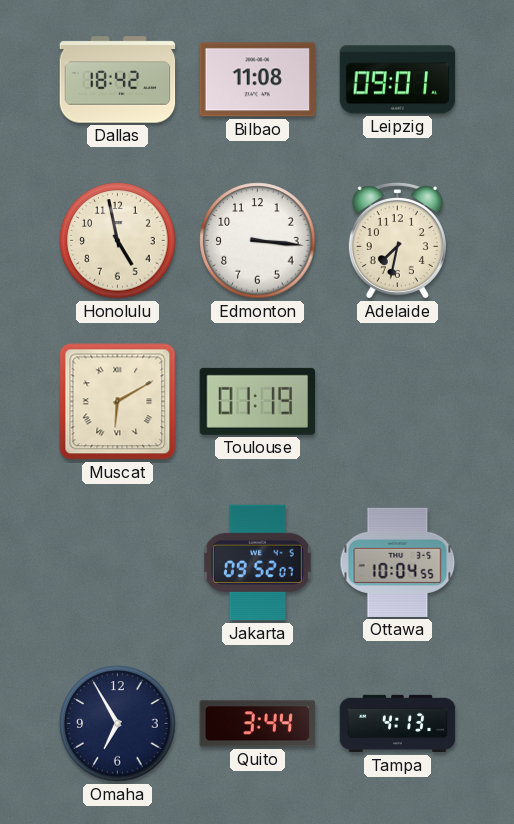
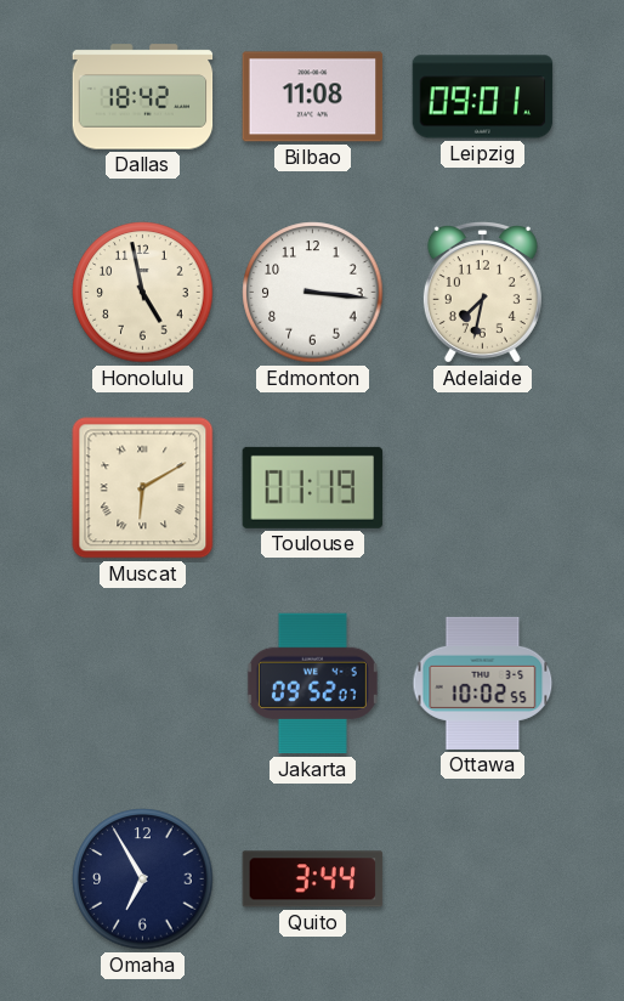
Ottawa: 10:04 -> 10:02
Tampa: 4:13 -> none
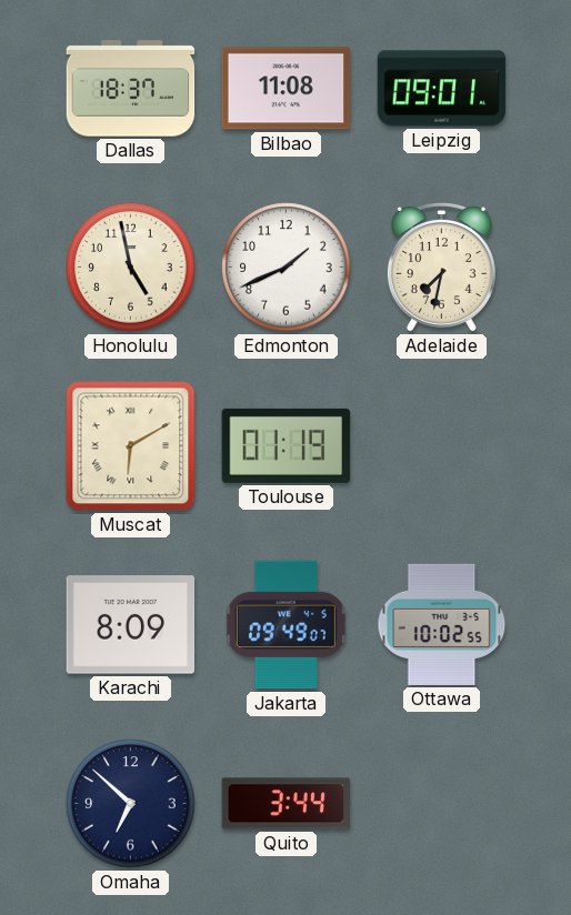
Dallas: 18:42 -> 18:37
Edmonton: 3:16 -> 1:41
Karachi: none -> 8:09
Jakarta: 09:52 -> 09:49
Omaha: 6:55 -> 6:52
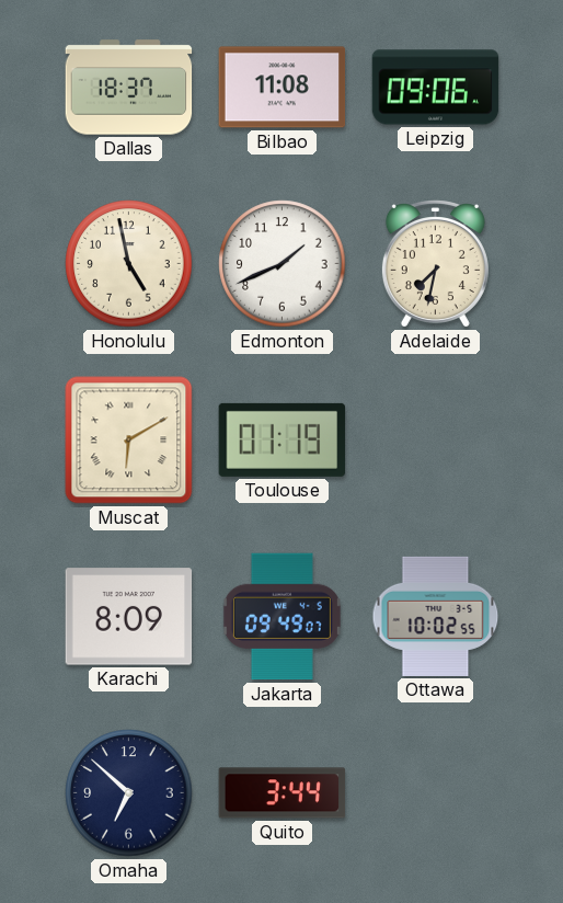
Leipzig: 09:01 -> 09:06
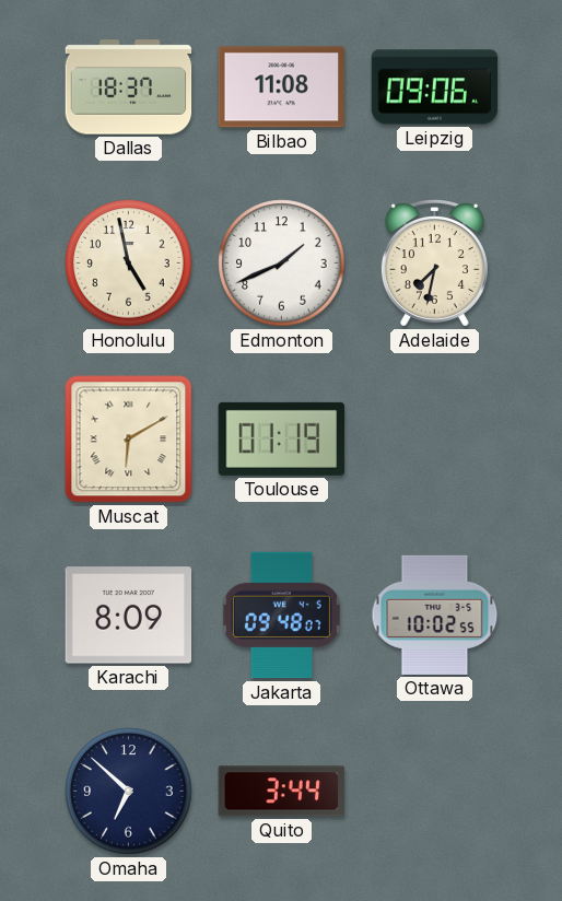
Jakarta: 09:49 -> 09:48
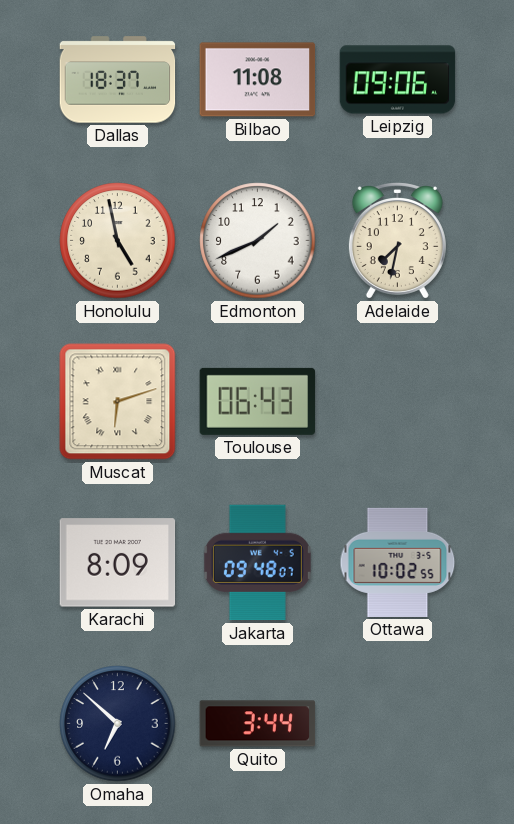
Muscat: 6:10 -> 6:12
Toulouse: 01:19 -> 06:43
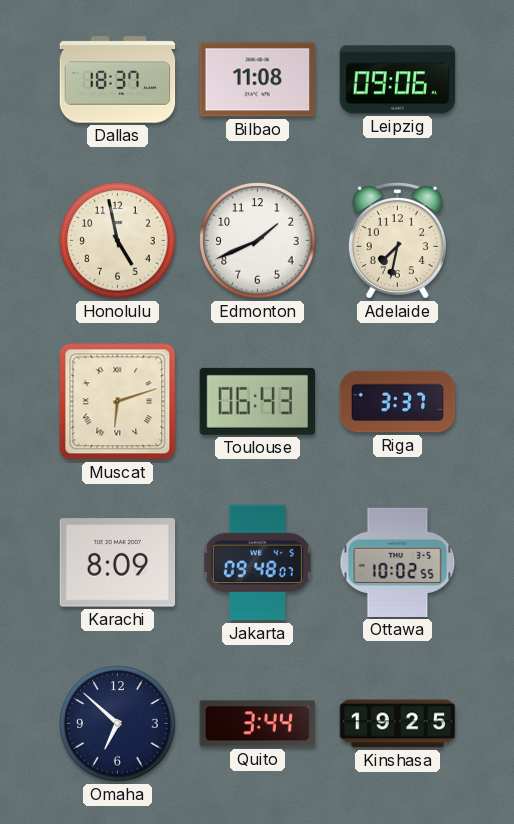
Riga: none -> 3:37
Kinshasa: none -> 19:25
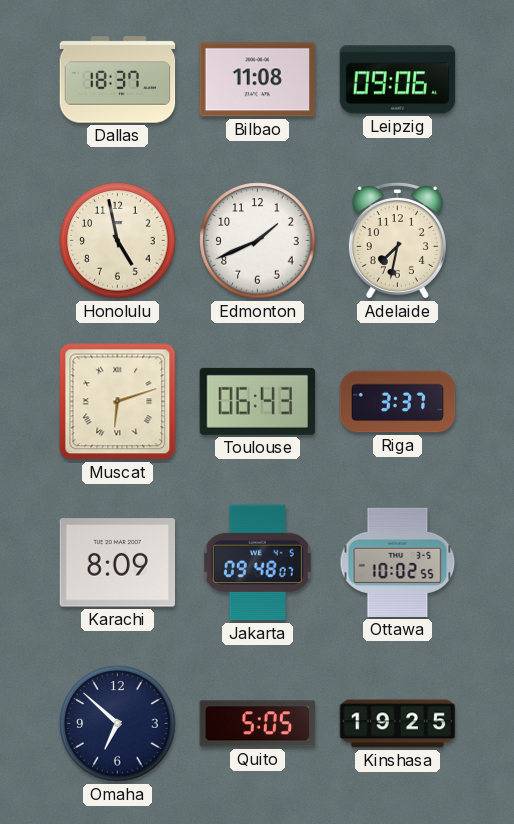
Quito: 3:44 -> 5:05
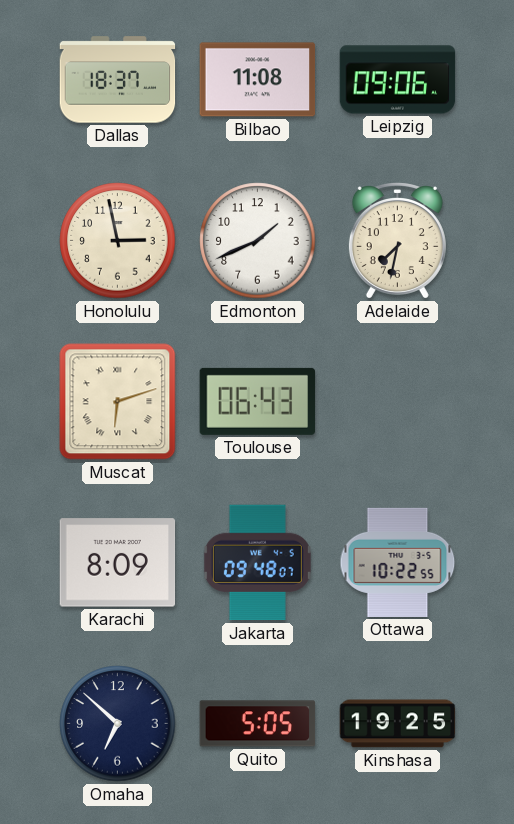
Honolulu: 4:58 -> 2:58
Riga: 3:37 -> none
Ottawa: 10:02 -> 10:22
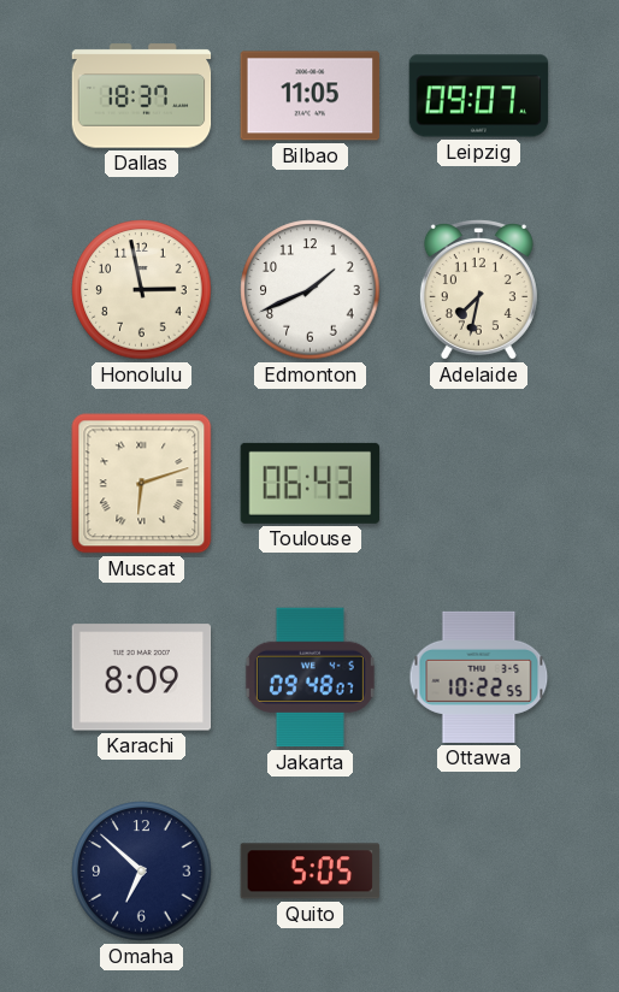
Bilbao: 11:08 -> 11:05
Leipzig: 09:06 -> 09:07
Kinshasa: 19:25 -> none
